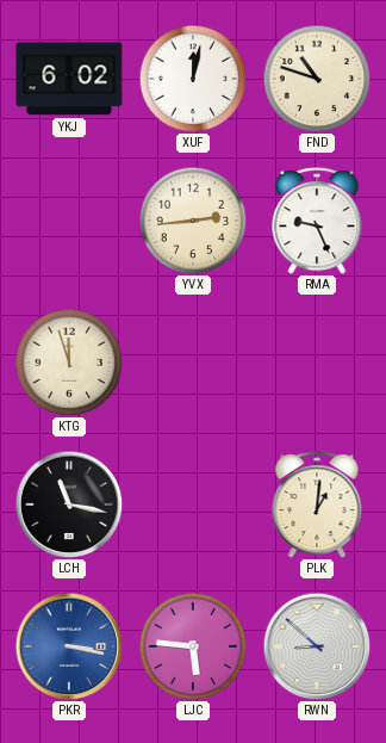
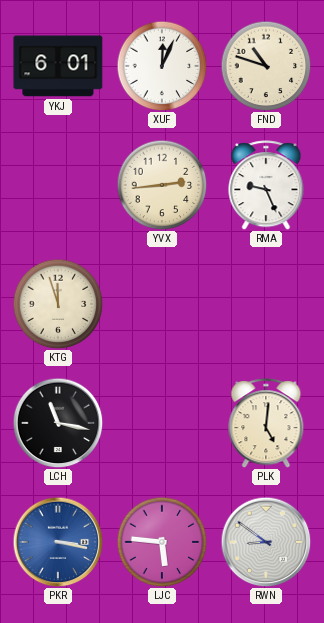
YKJ: 6:02 -> 6:01
XUF: 12:02 -> 12:04
PLK: 1:01 -> 5:01
RWN: 8:52 -> 8:51
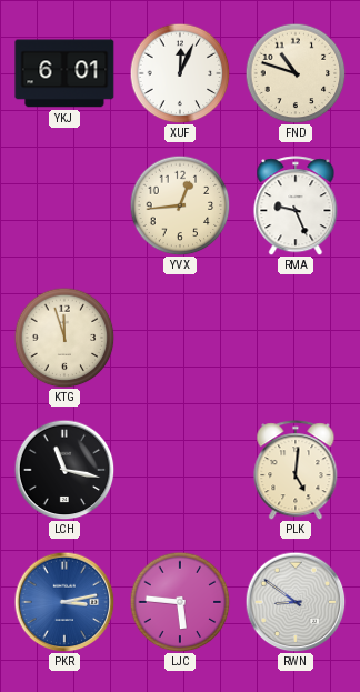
YVX: 2:44 -> 12:44
PKR: 3:17 -> 3:13
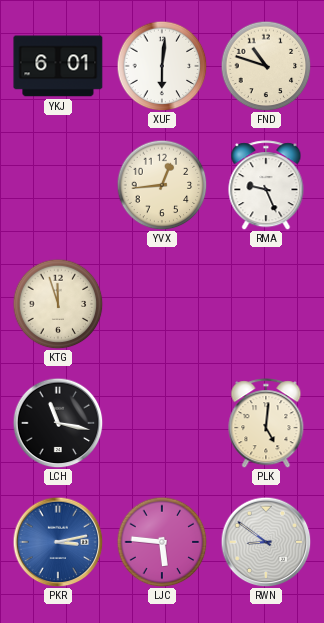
XUF: 12:04 -> 6:01
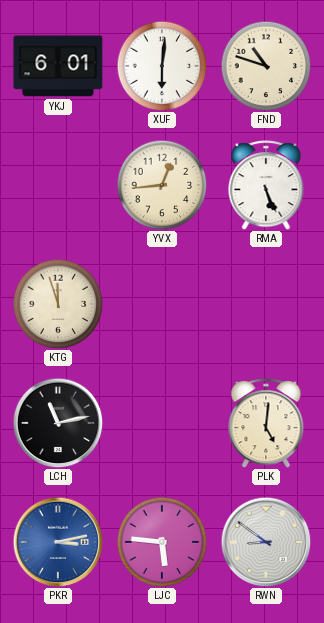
RMA: 9:26 -> 5:26
LCH: 11:17 -> 11:13
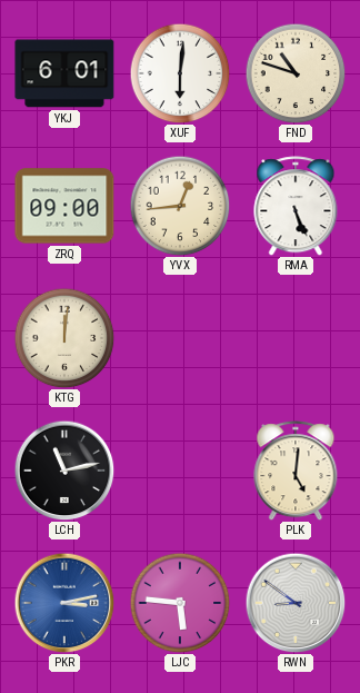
ZRQ: none -> 09:00
KTG: 11:57 -> 12:01
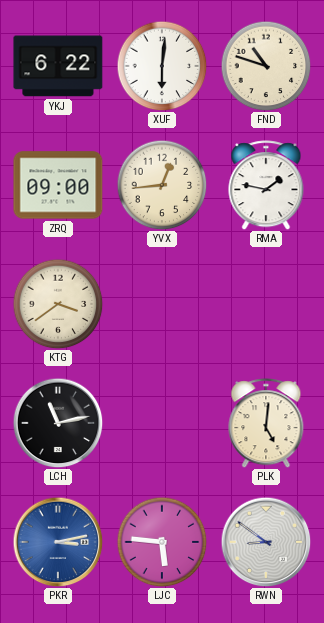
YKJ: 6:01 -> 6:22
RMA: 5:26 -> 1:47
KTG: 12:01 -> 3:39
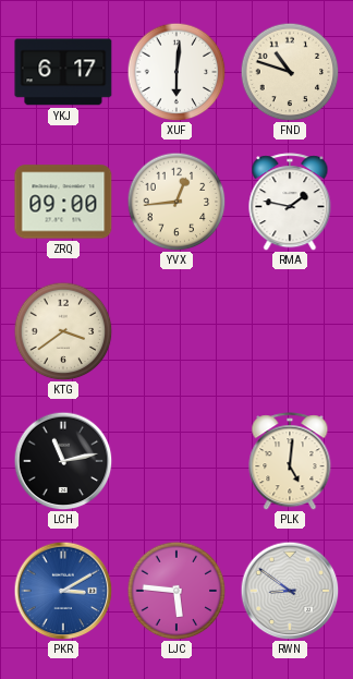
YKJ: 6:22 -> 6:17
PKR: 3:13 -> 3:10
